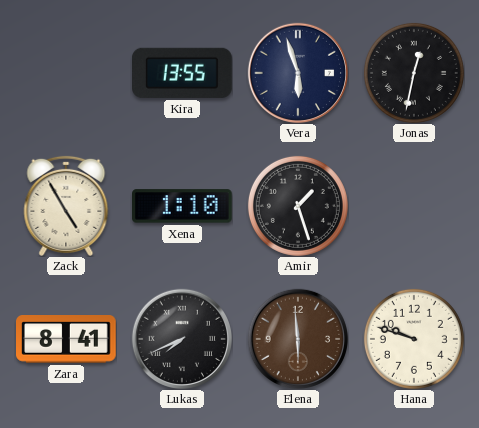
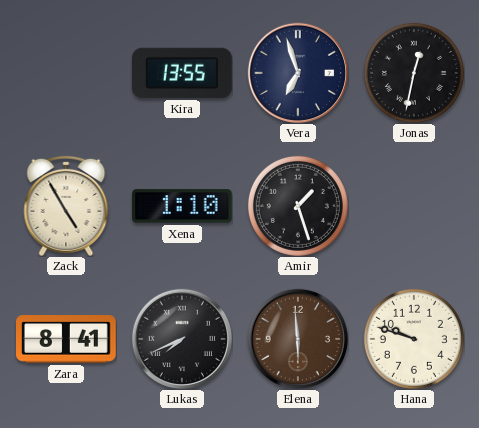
Vera: 5:57 -> 6:57
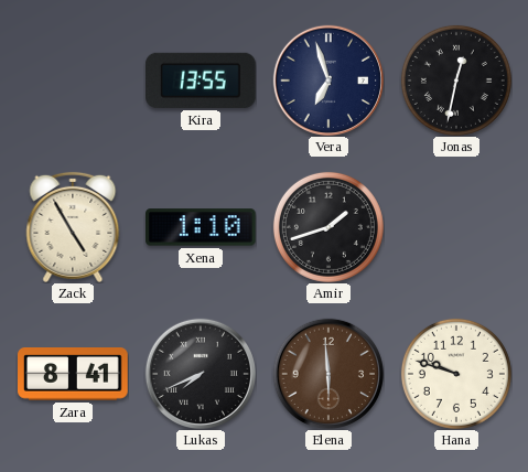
Amir: 1:27 -> 1:42
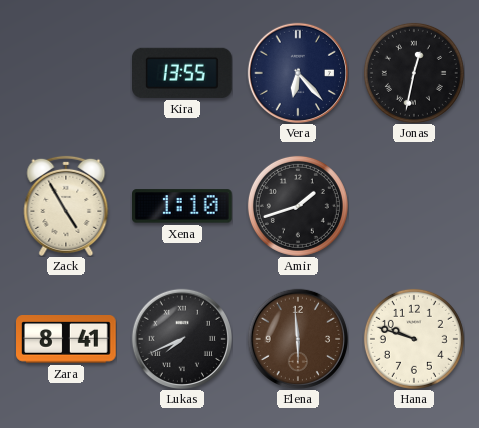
Vera: 6:57 -> 6:23
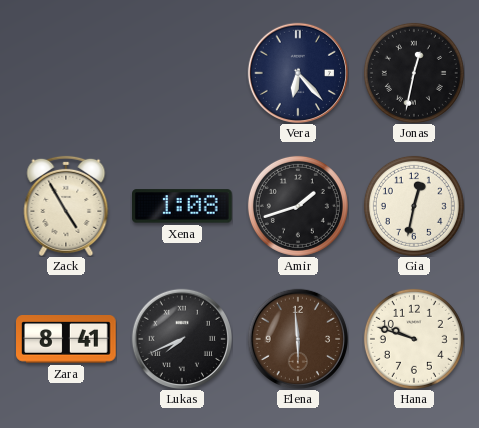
Kira: 13:55 -> none
Xena: 1:10 -> 1:08
Gia: none -> 12:32
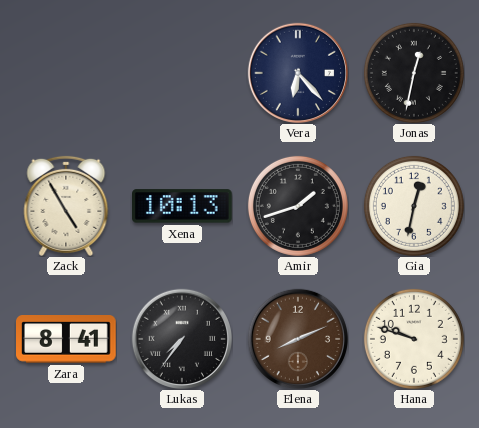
Xena: 1:08 -> 10:13
Lukas: 7:41 -> 7:36
Elena: 5:59 -> 8:11
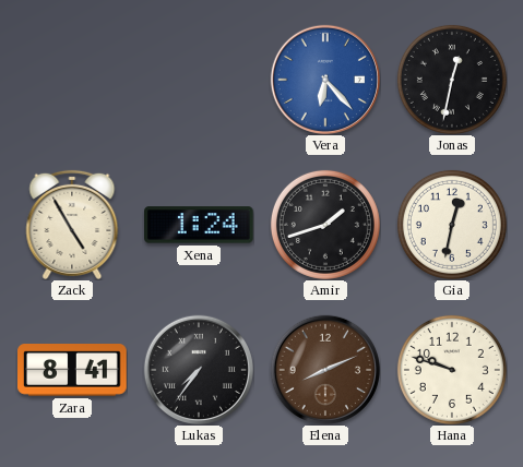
Vera dial: navy -> blue
Xena: 10:13 -> 1:24
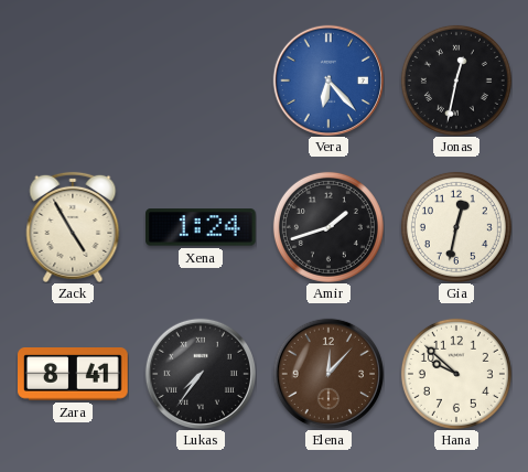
Elena: 8:11 -> 12:07
Hana: 9:48 -> 9:52
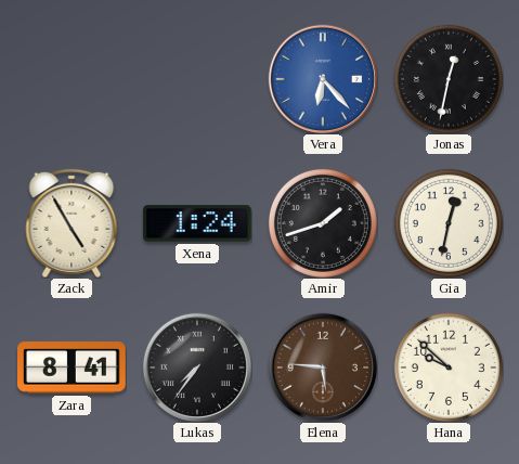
Elena: 12:07 -> 5:46
